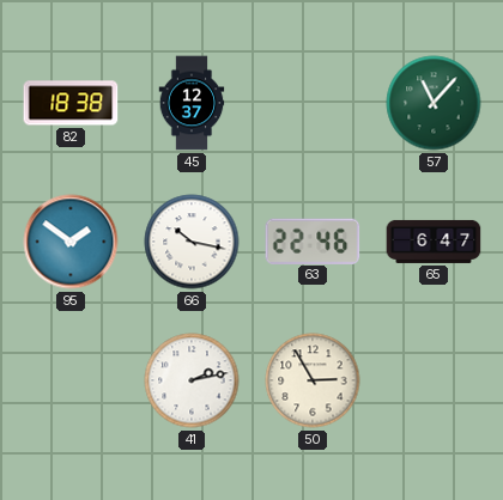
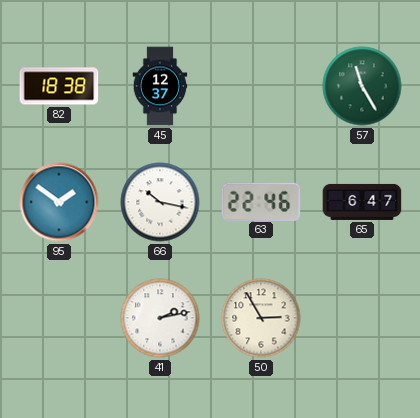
57: 11:07 -> 11:25
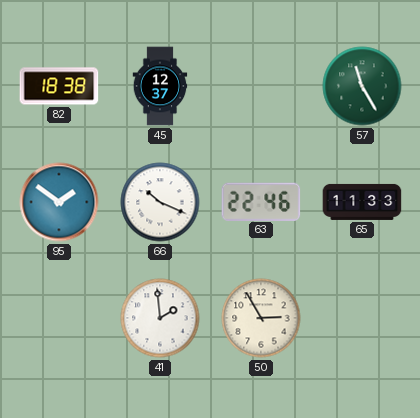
66: 10:17 -> 10:19
65: 6:47 -> 11:33
41: 2:13 -> 1:59
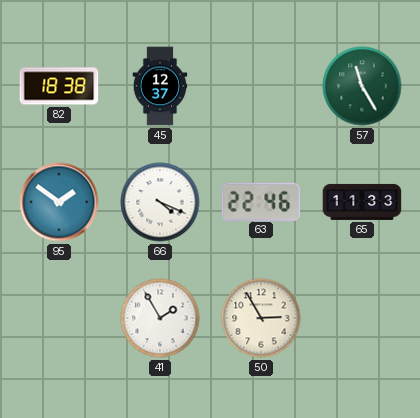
66: 10:19 -> 4:19
41: 1:59 -> 1:55
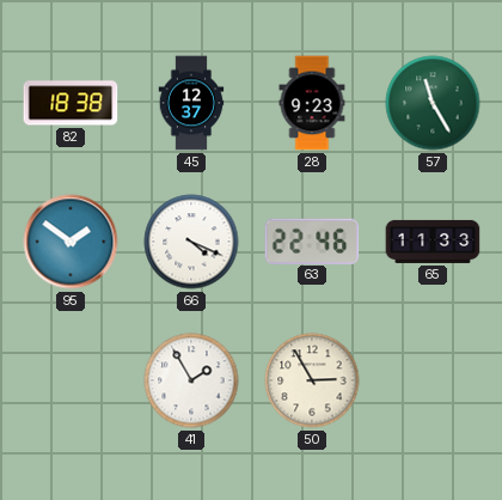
28: none -> 9:23
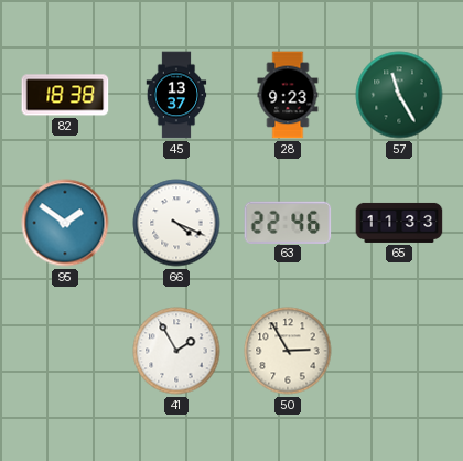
45: 12:37 -> 13:37
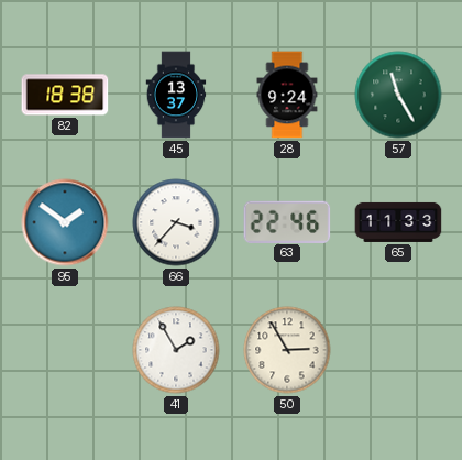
28: 9:23 -> 9:24
66: 4:19 -> 3:37
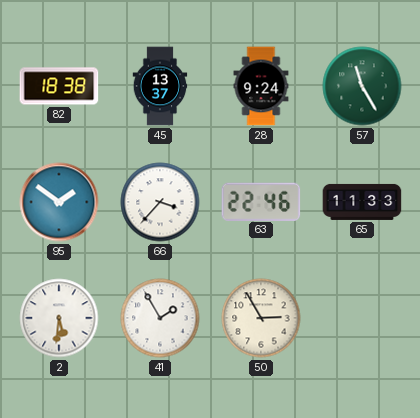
2: none -> 5:31
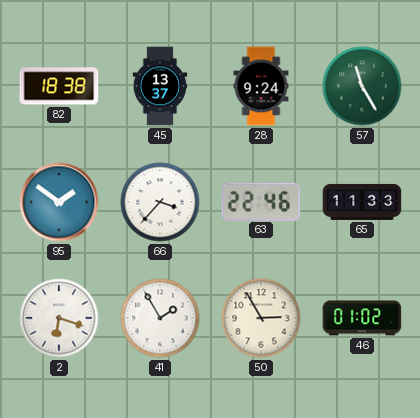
2: 5:31 -> 6:18
46: none -> 01:02
